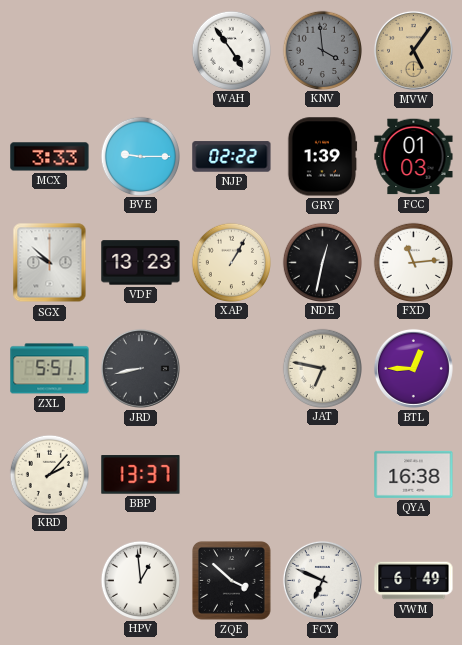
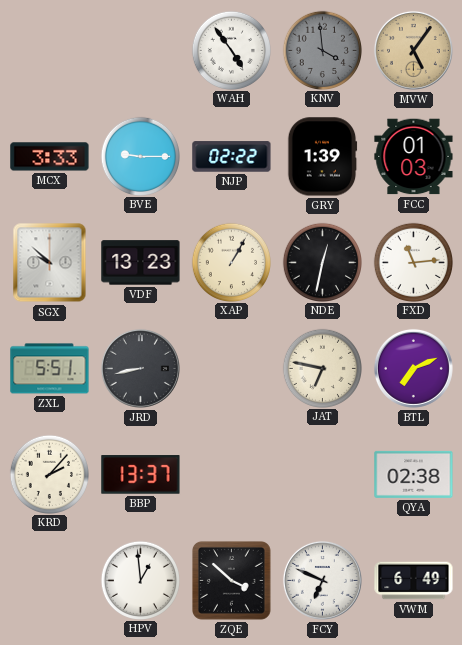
BTL: 12:45 -> 7:11
QYA: 16:38 -> 02:38
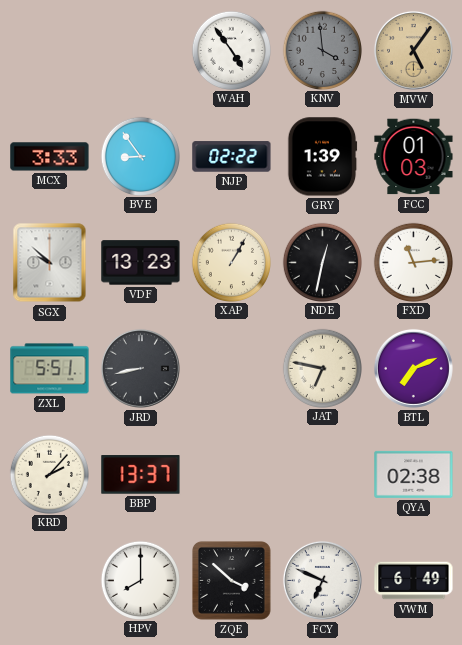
BVE: 9:15 -> 8:54
HPV: 12:59 -> 8:00
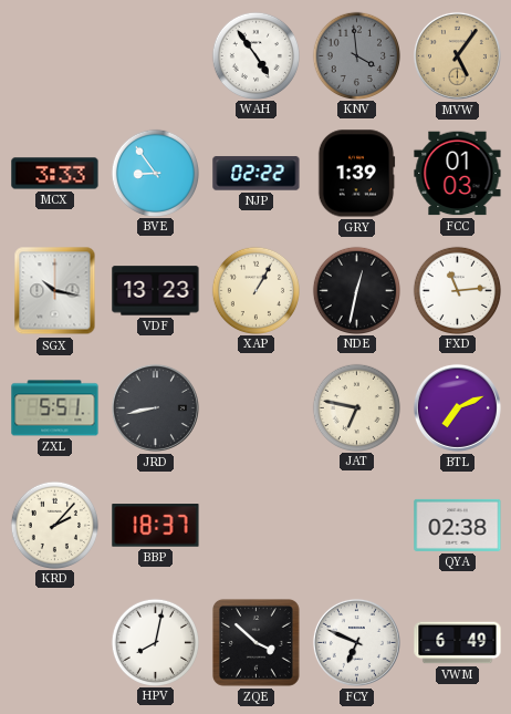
SGX: 9:52 -> 10:17
BBP: 13:37 -> 18:37
HPV: 8:00 -> 8:02
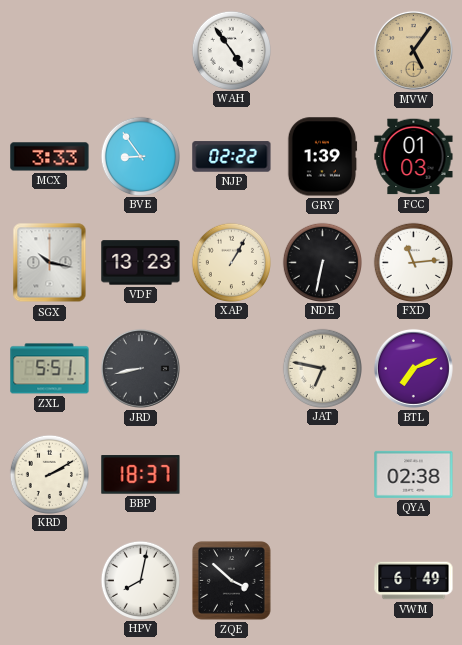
KNV: 3:59 -> none
NDE: 12:32 -> 6:32
KRD: 2:07 -> 2:10
FCY: 6:49 -> none
